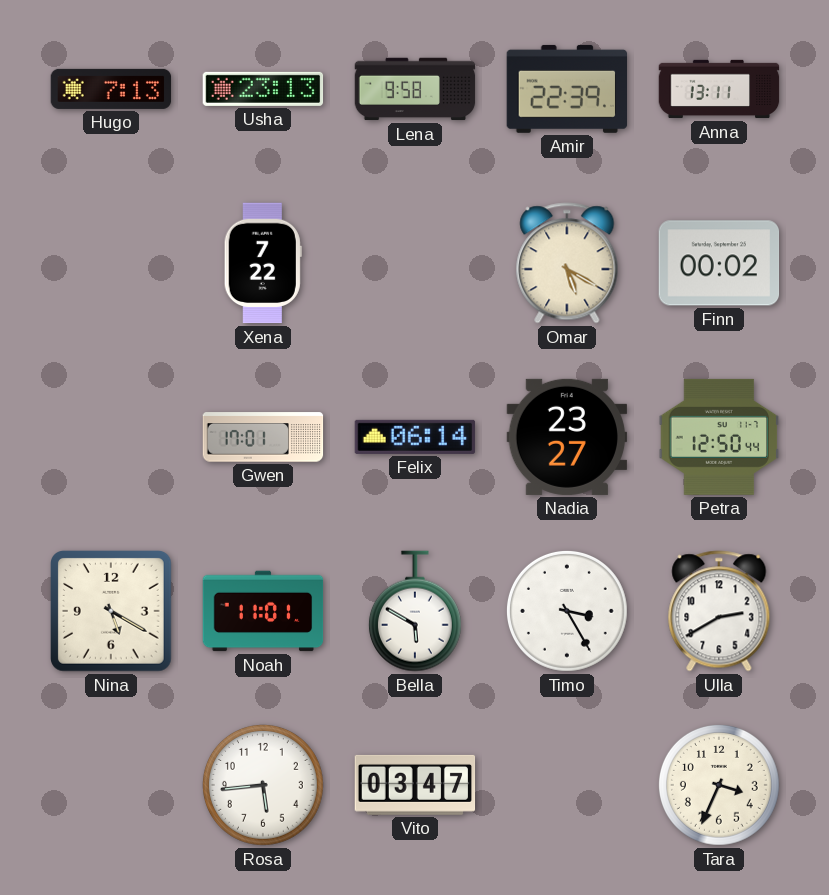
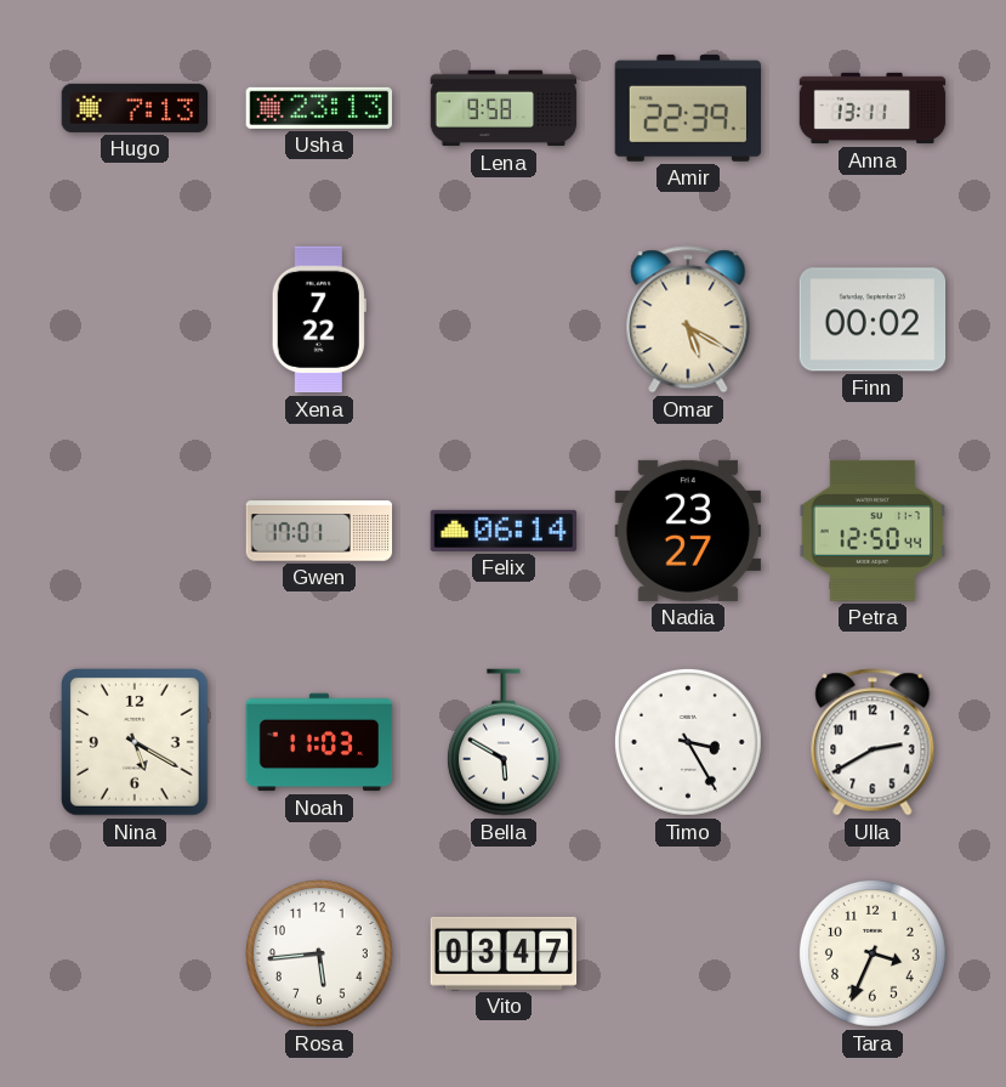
Noah: 11:01 -> 11:03
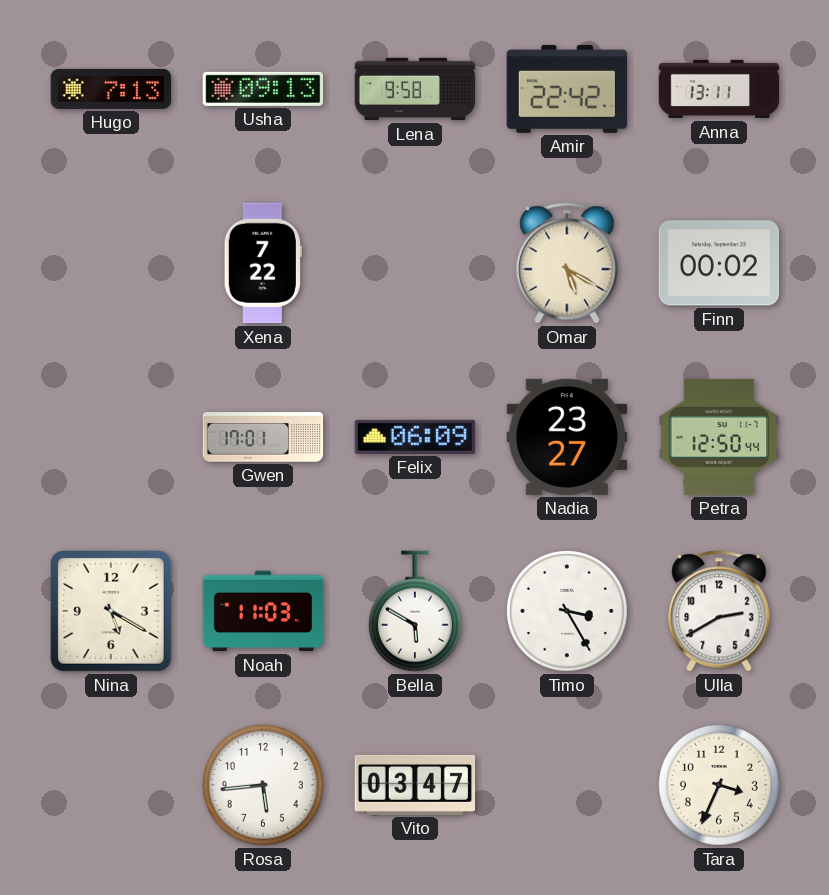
Usha: 23:13 -> 09:13
Amir: 22:39 -> 22:42
Felix: 06:14 -> 06:09
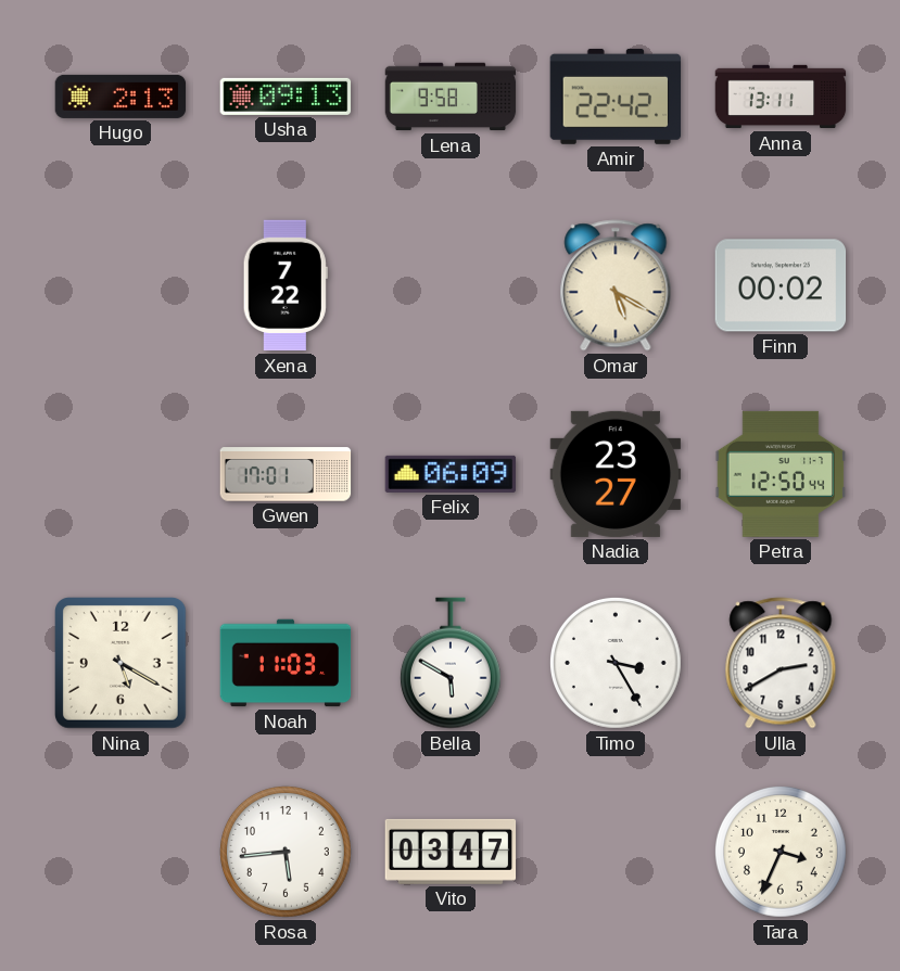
Hugo: 7:13 -> 2:13
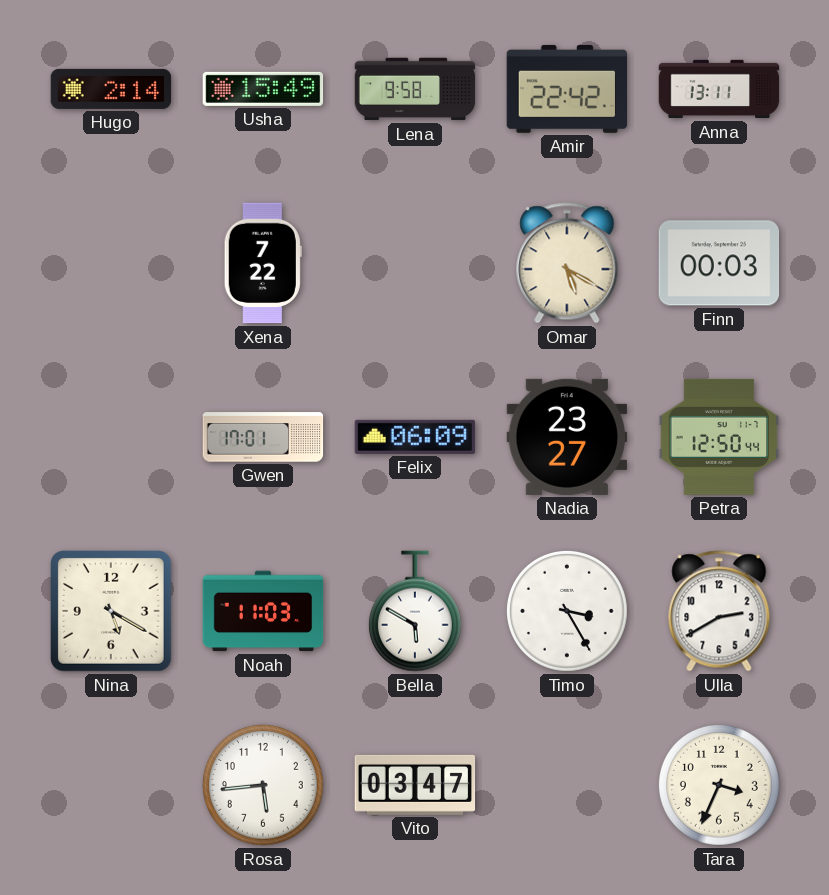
Hugo: 2:13 -> 2:14
Usha: 09:13 -> 15:49
Finn: 00:02 -> 00:03
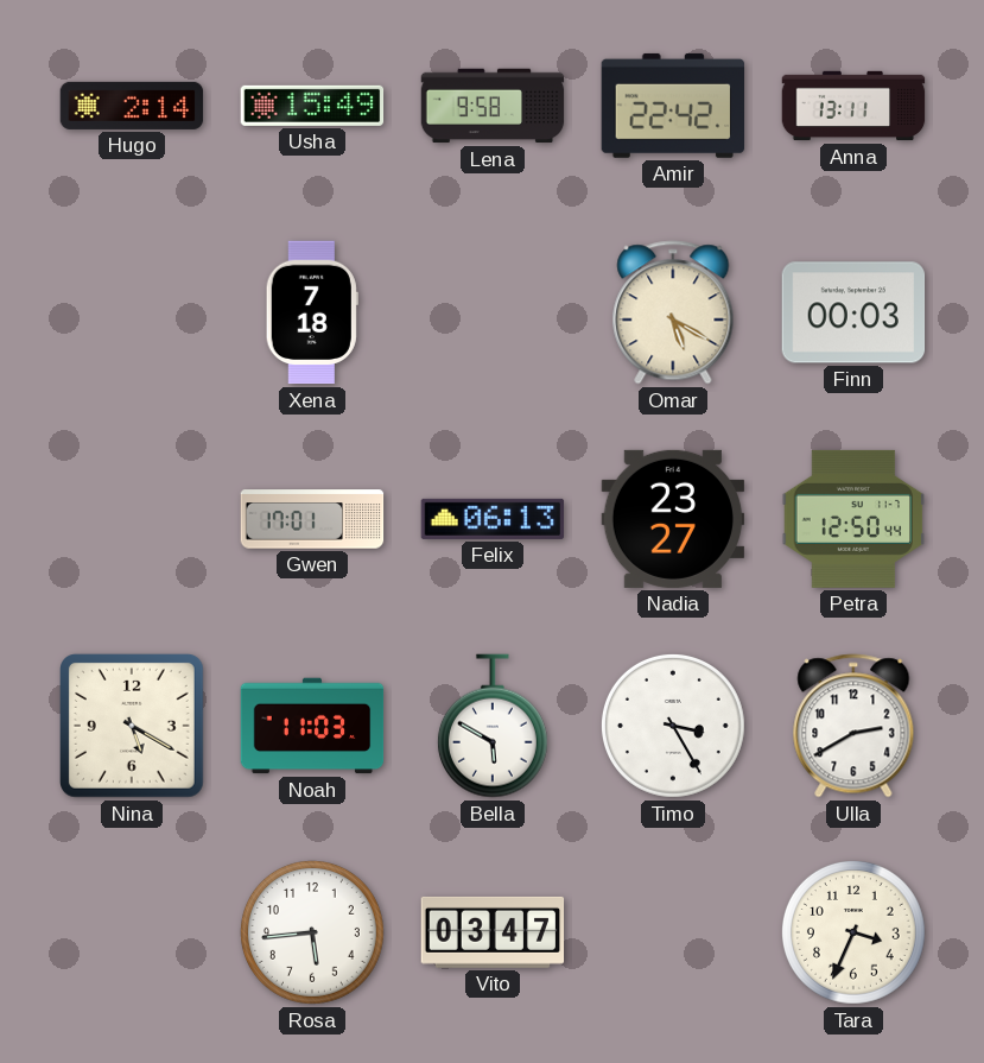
Xena: 7:22 -> 7:18
Felix: 06:09 -> 06:13
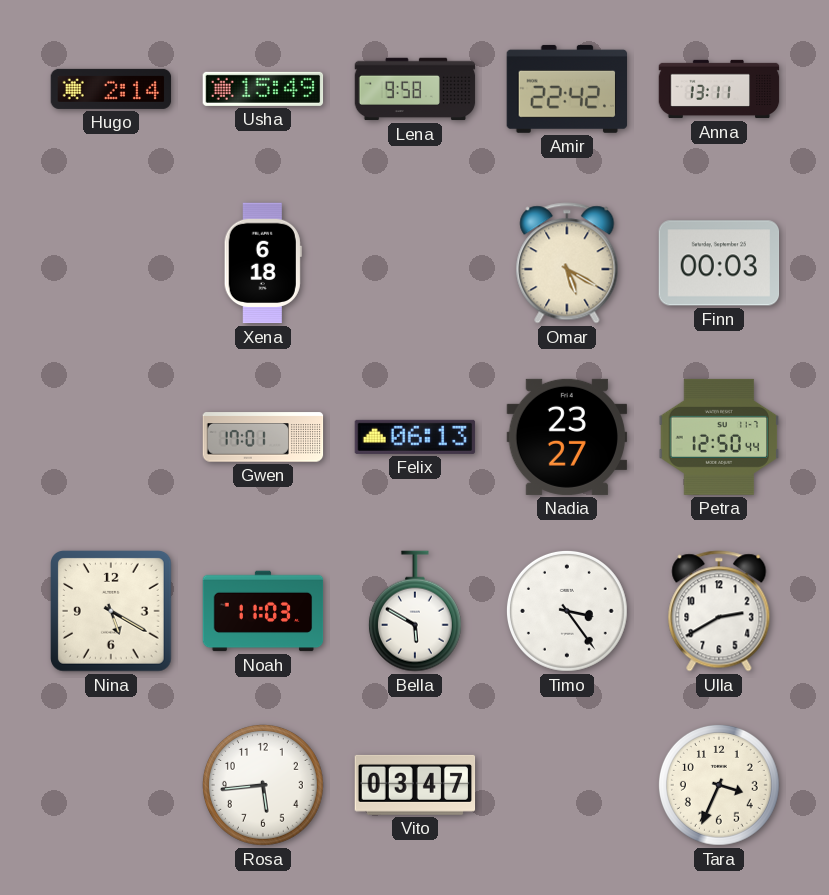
Xena: 7:18 -> 6:18
Timo: 3:25 -> 3:24
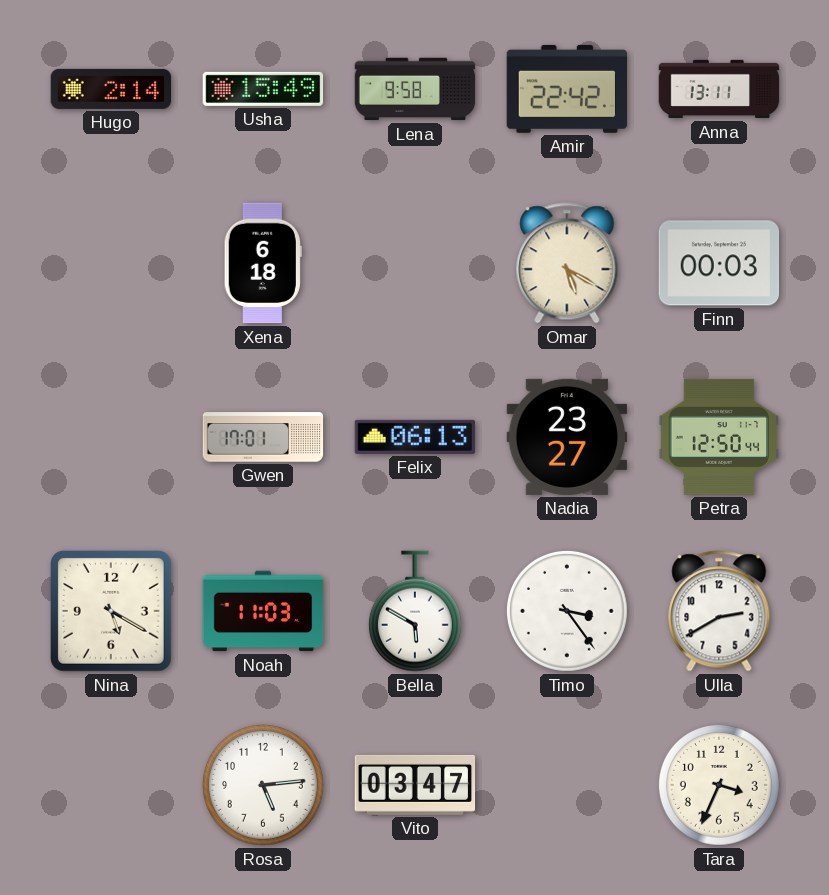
Rosa: 5:44 -> 5:14
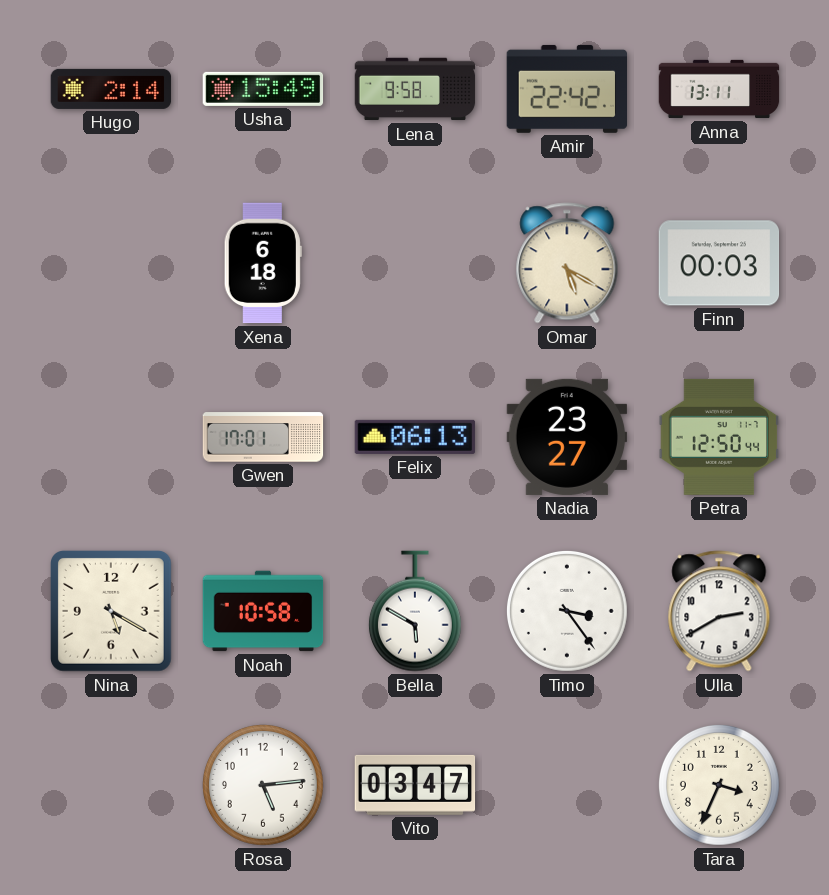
Noah: 11:03 -> 10:58
